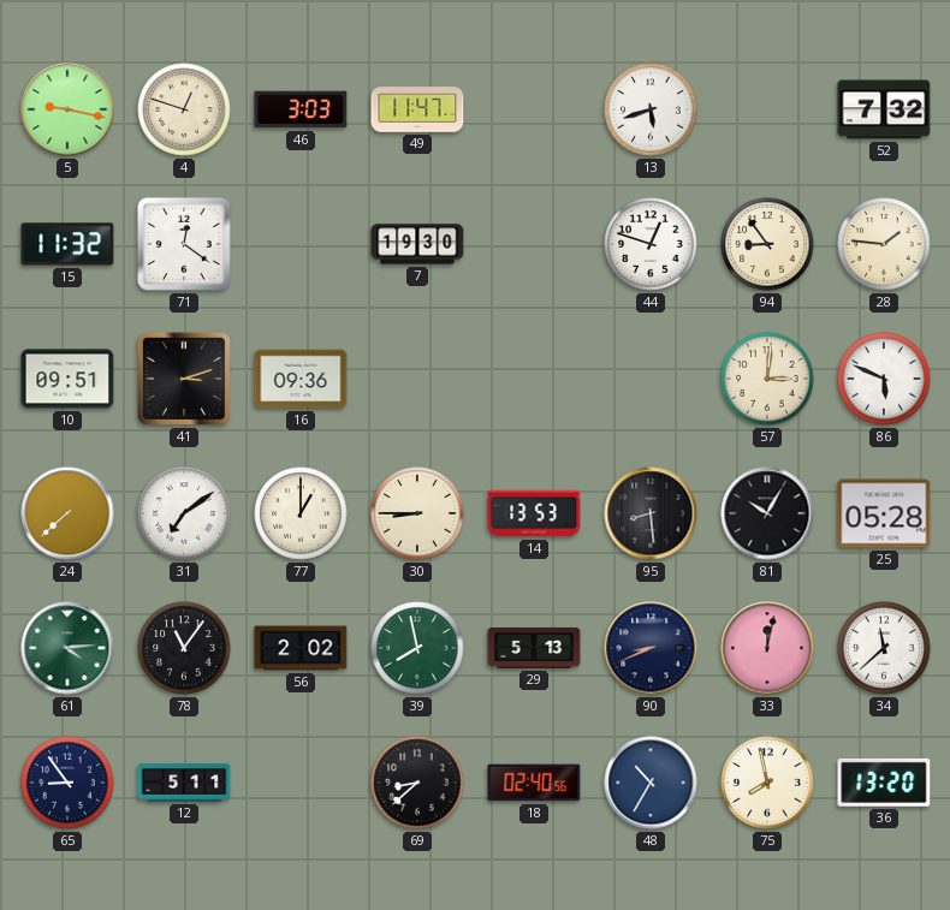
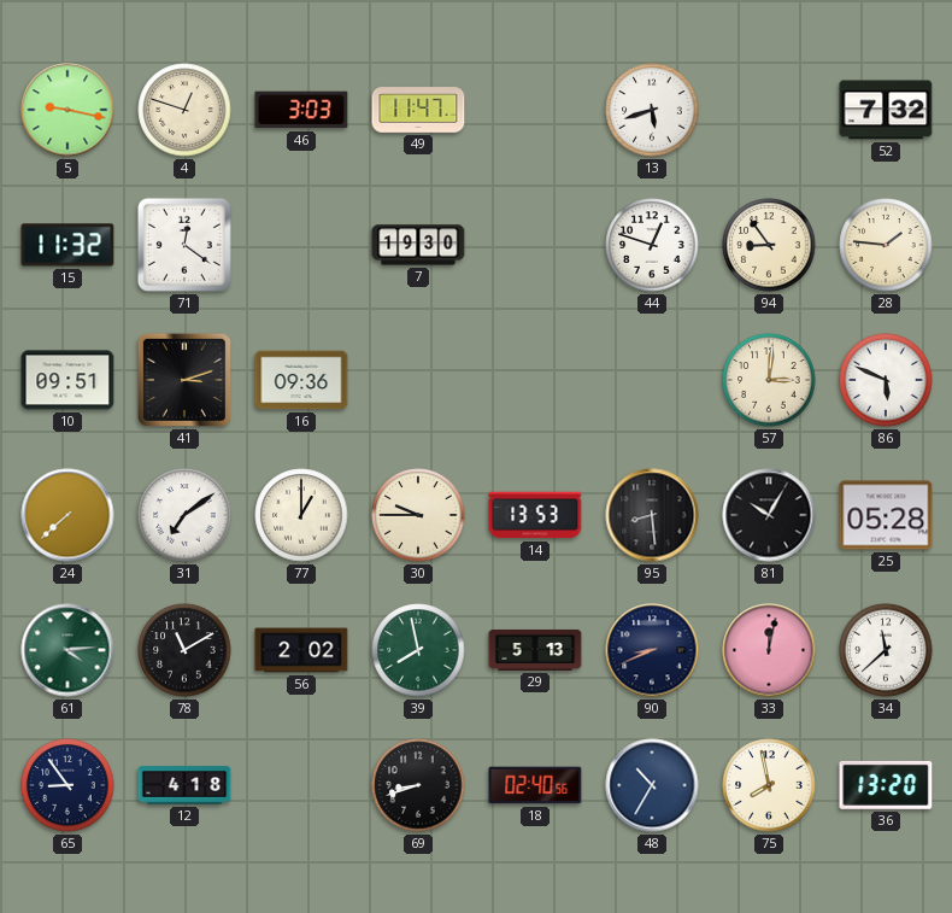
30: 8:45 -> 9:45
78: 11:06 -> 11:10
12: 5:11 -> 4:18
69: 8:38 -> 8:42
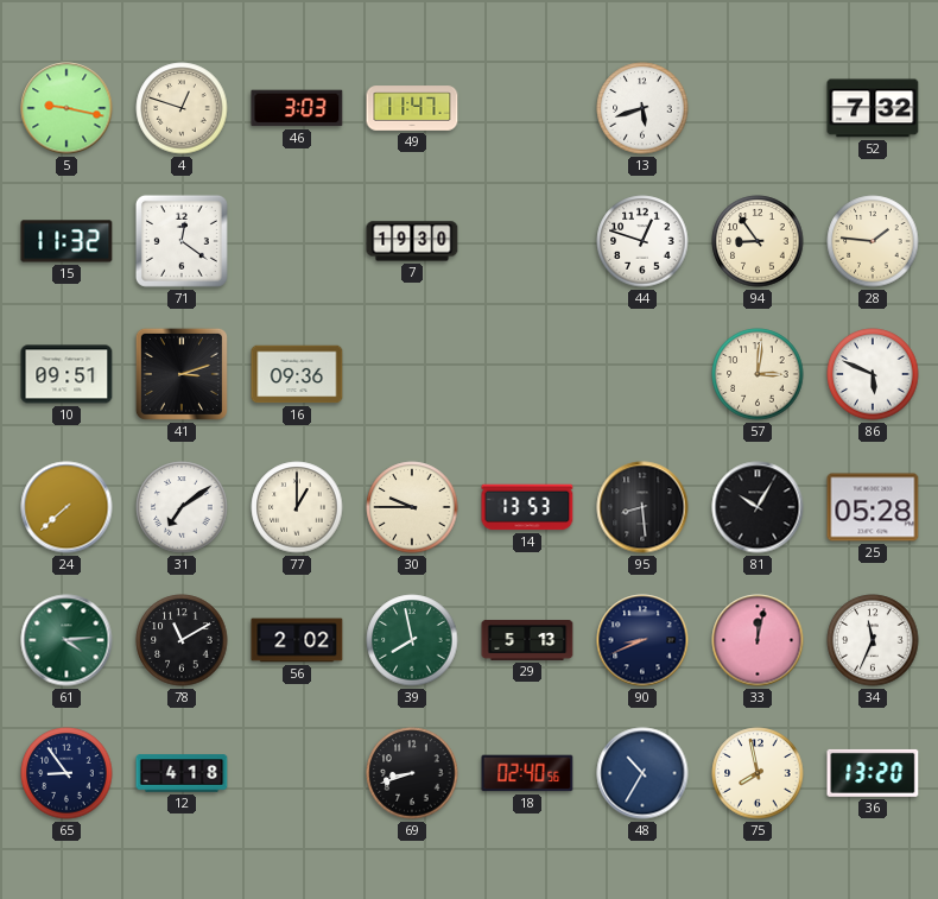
34: 11:38 -> 11:34
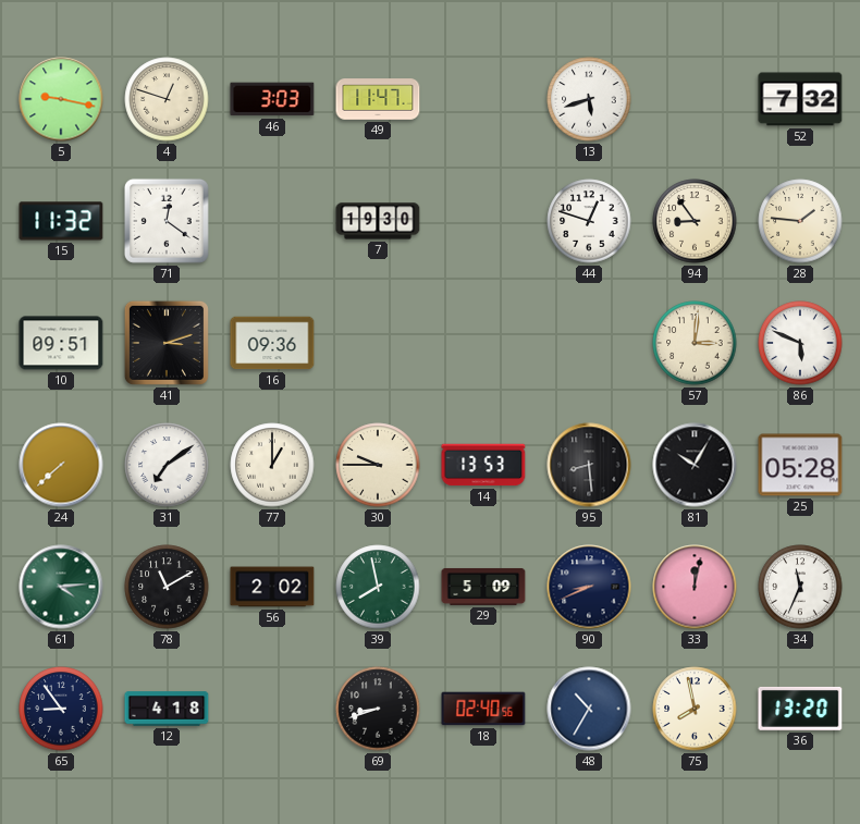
29: 5:13 -> 5:09
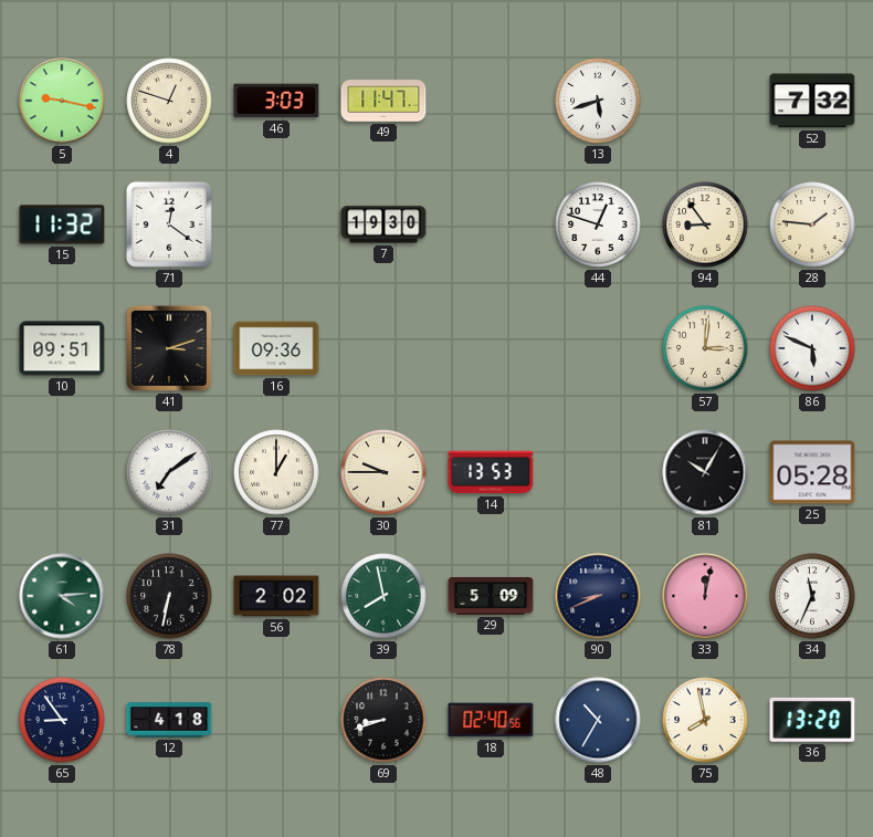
24: 7:38 -> none
95: 8:29 -> none
78: 11:10 -> 6:32
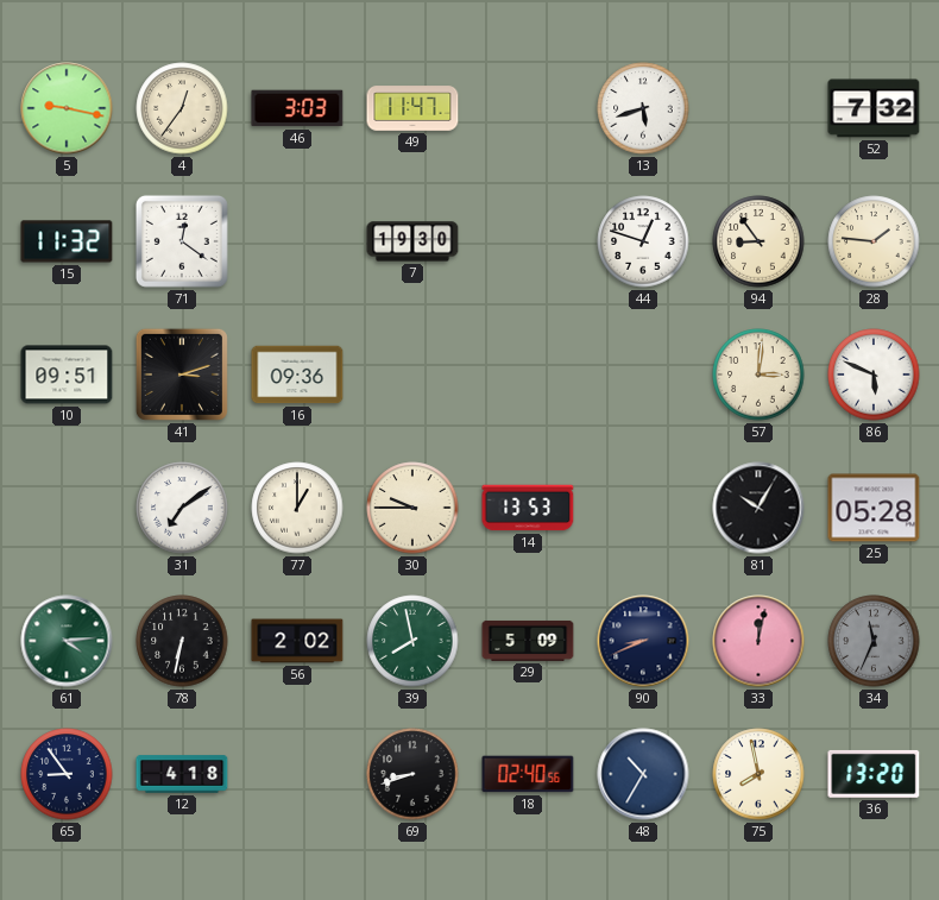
4: 12:48 -> 12:36
34 dial: white -> grey
